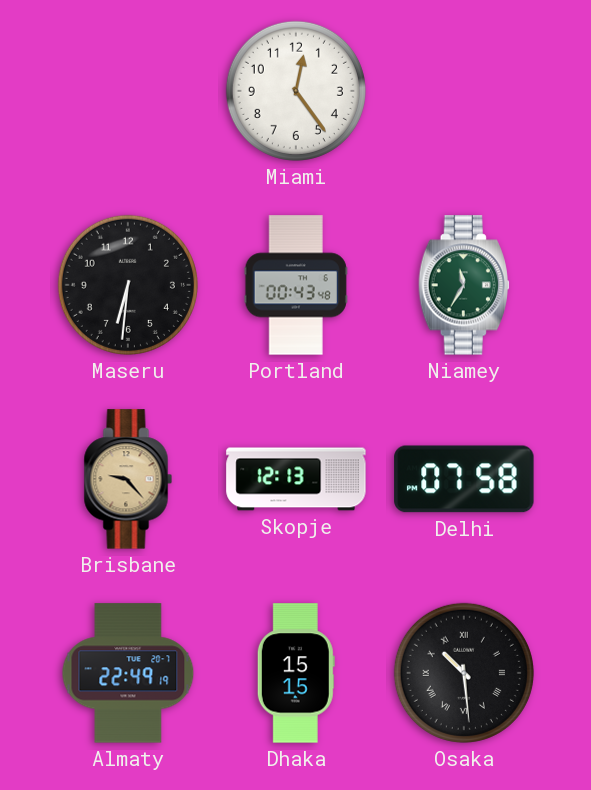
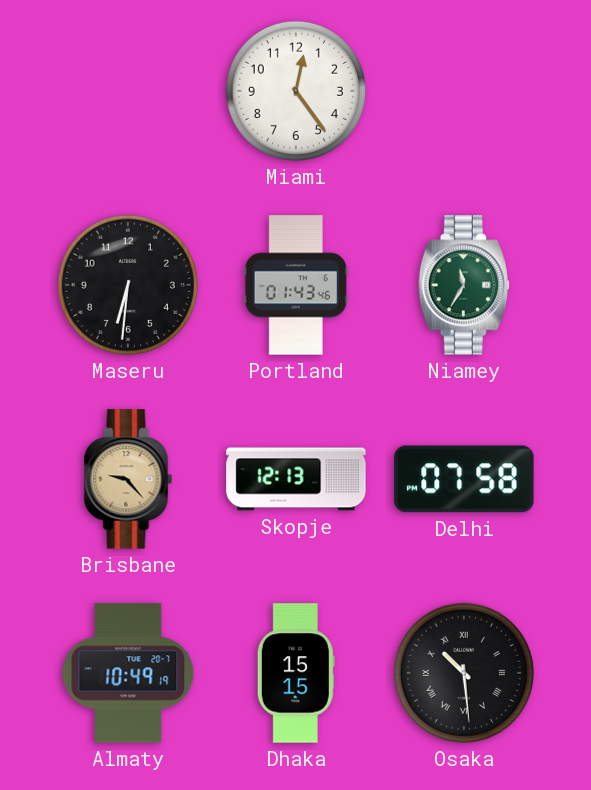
Portland: 00:43 -> 01:43
Almaty: 22:49 -> 10:49
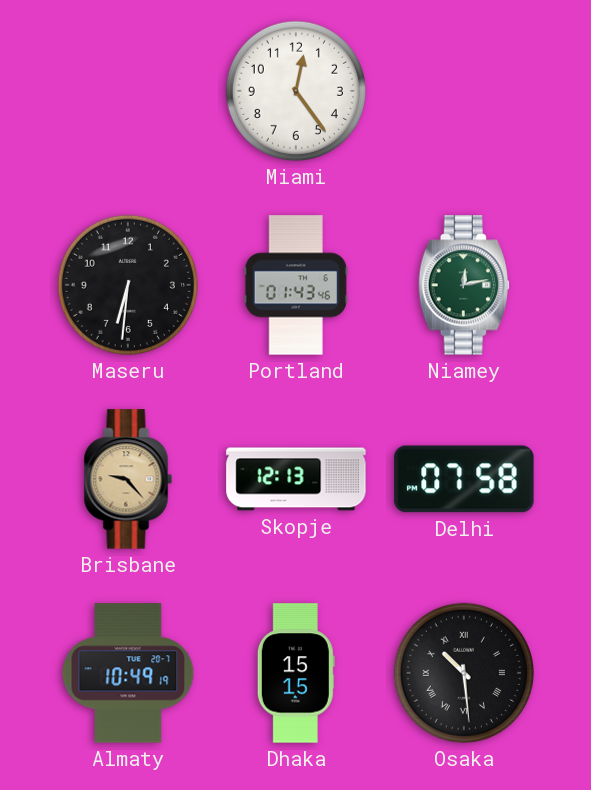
Niamey: 11:35 -> 12:13
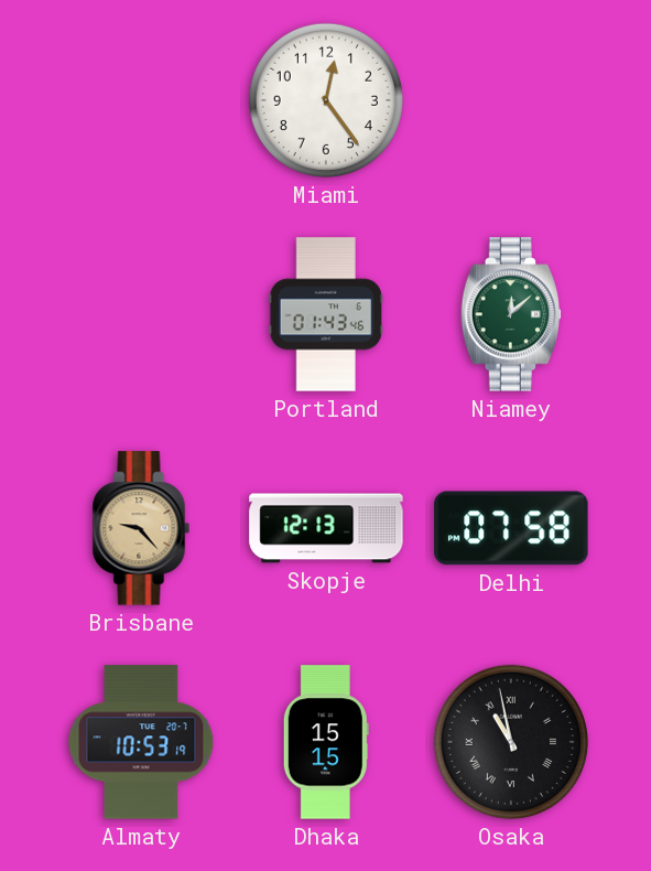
Maseru: 6:31 -> none
Niamey: 12:13 -> 12:08
Almaty: 10:49 -> 10:53
Osaka: 10:29 -> 10:58
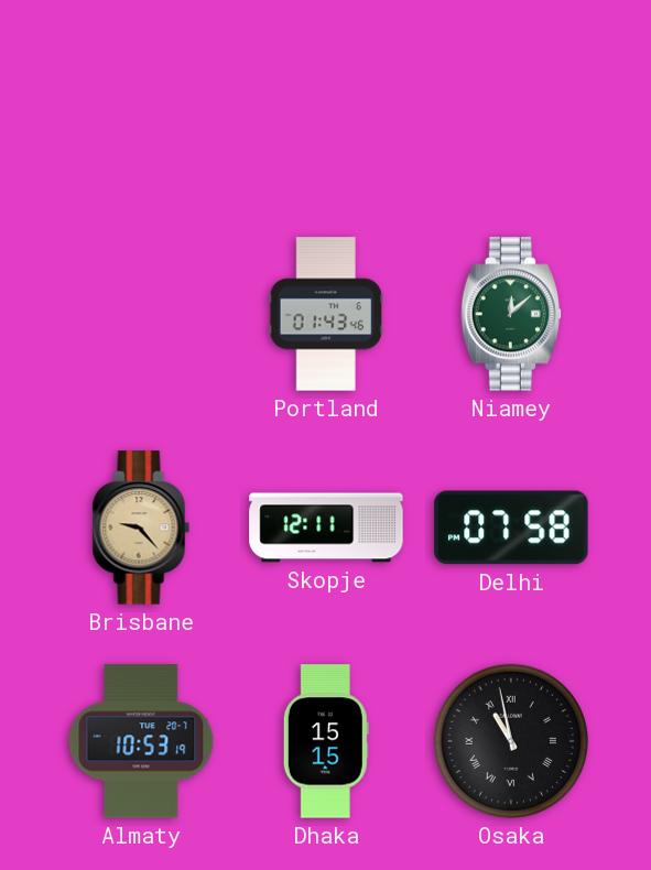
Miami: 12:24 -> none
Skopje: 12:13 -> 12:11
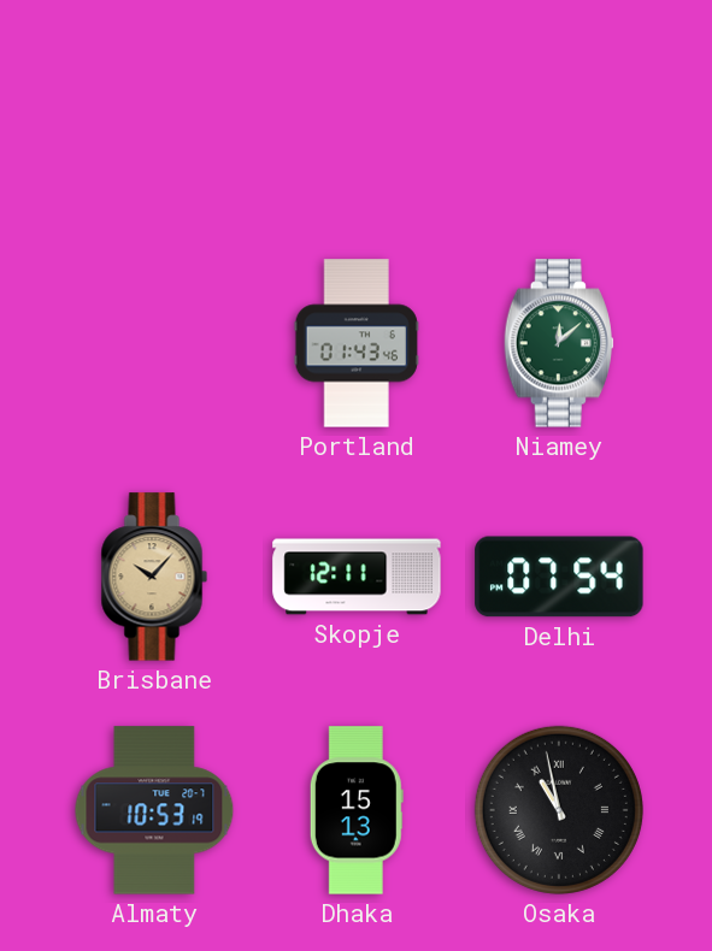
Brisbane: 9:23 -> 10:07
Delhi: 07:58 -> 07:54
Dhaka: 15:15 -> 15:13
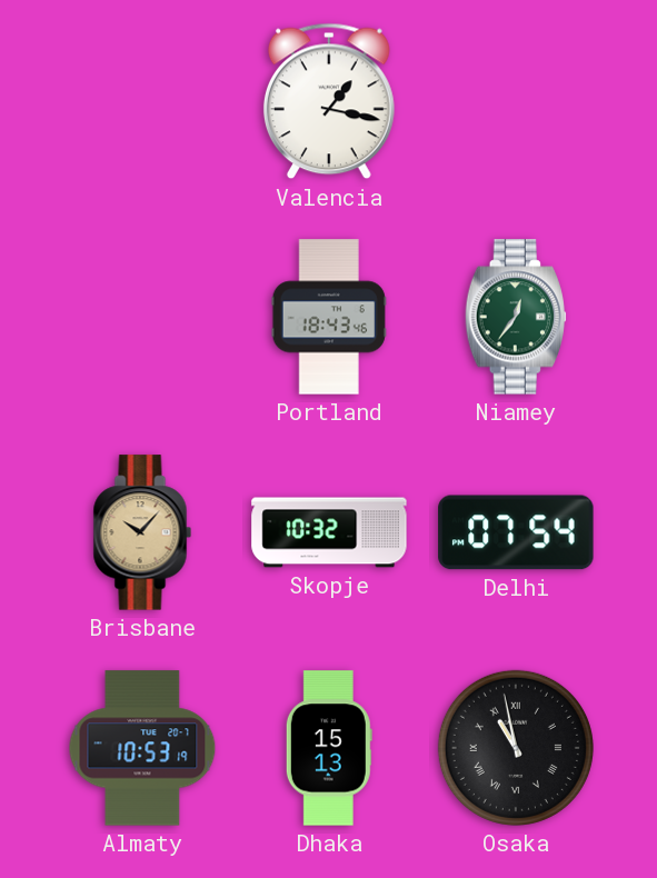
Valencia: none -> 1:17
Portland: 01:43 -> 18:43
Niamey: 12:08 -> 12:36
Skopje: 12:11 -> 10:32
